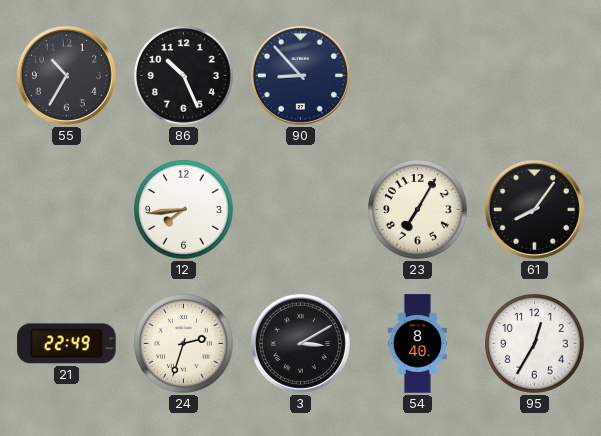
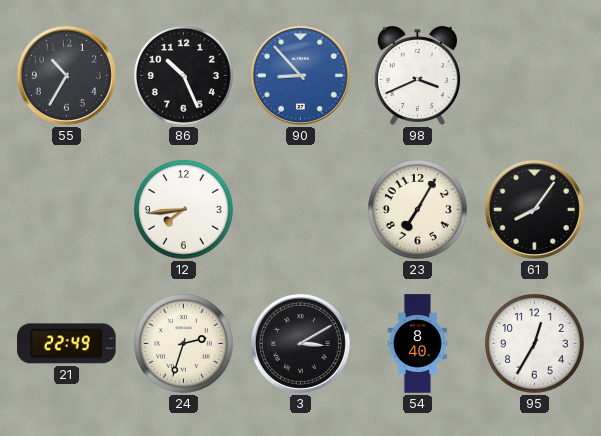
90 dial: navy -> blue
98: none -> 3:41
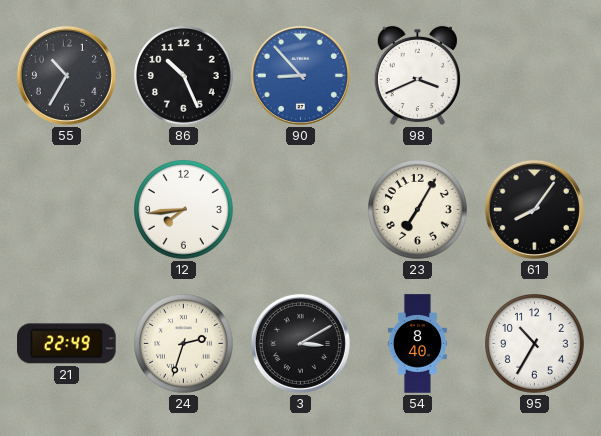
95: 12:35 -> 10:35
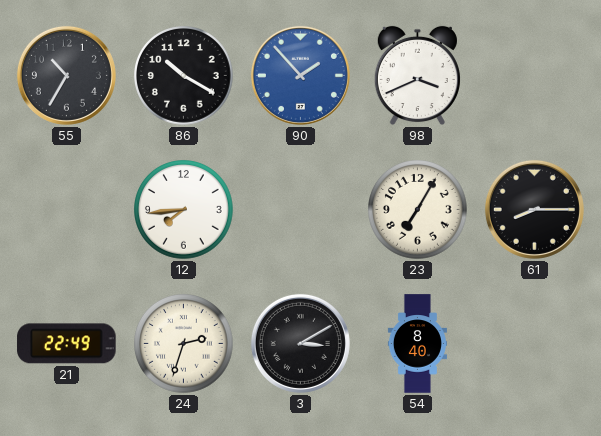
86: 10:26 -> 10:20
90: 8:53 -> 1:53
61: 8:06 -> 8:15
95: 10:35 -> none
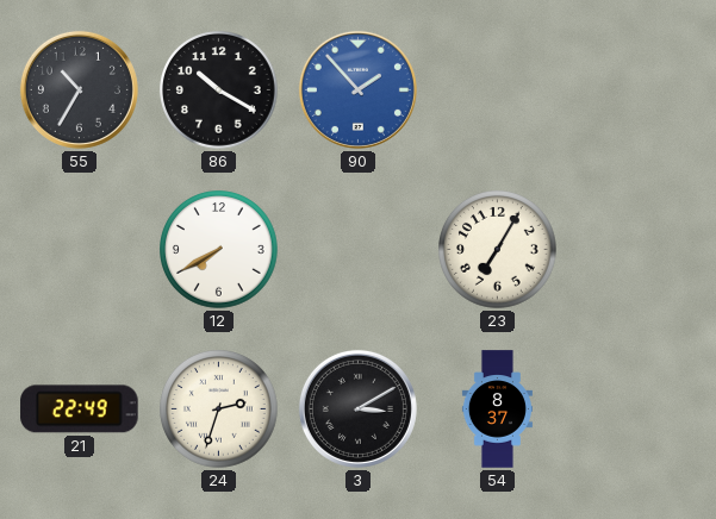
98: 3:41 -> none
12: 7:44 -> 7:40
61: 8:15 -> none
54: 8:40 -> 8:37
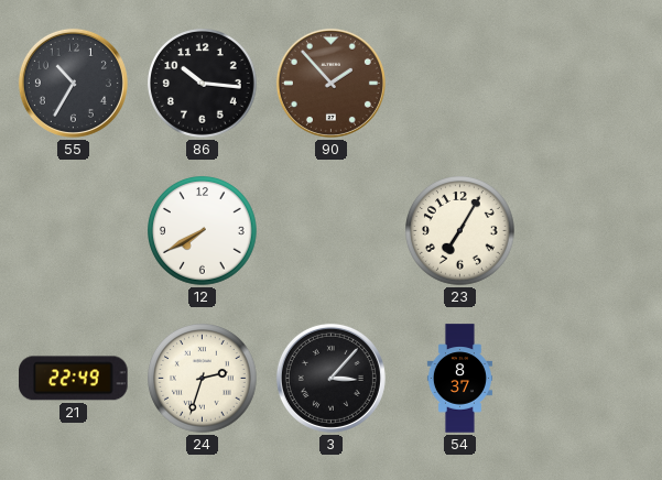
86: 10:20 -> 10:16
90 dial: blue -> brown
3: 3:10 -> 3:07
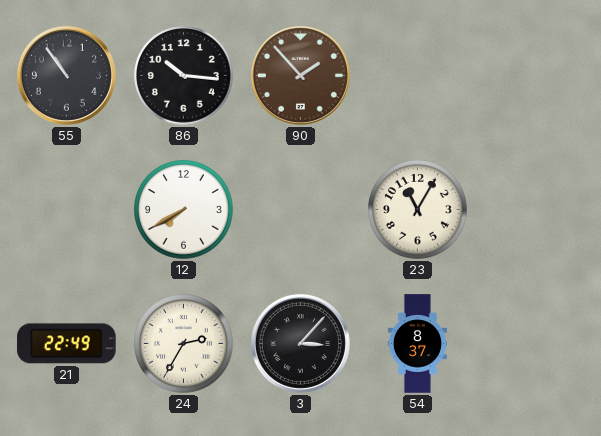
55: 10:35 -> 10:54
23: 7:05 -> 11:05
24: 2:33 -> 2:35
